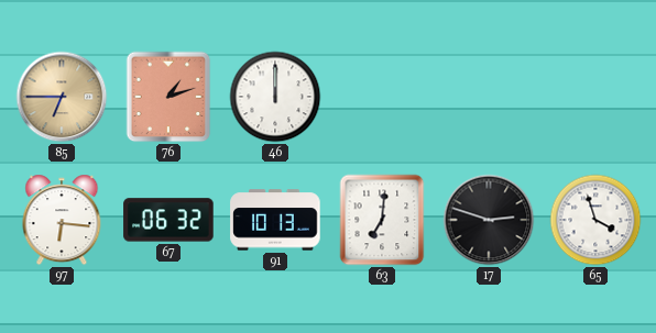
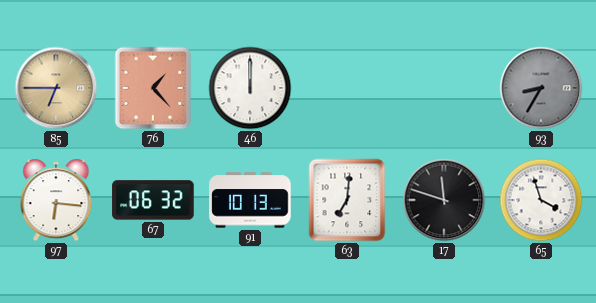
76: 1:12 -> 1:23
93: none -> 8:35
17: 2:48 -> 11:48
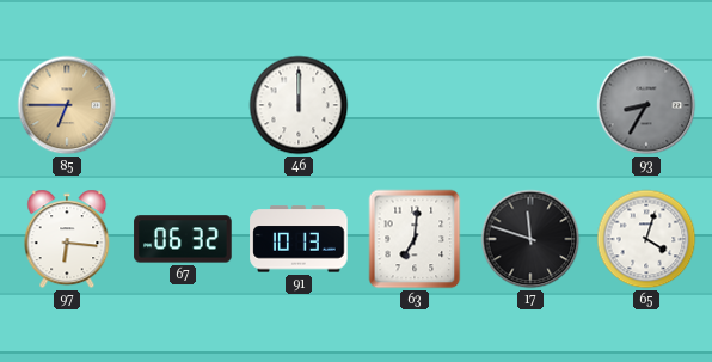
76: 1:23 -> none
65: 3:57 -> 4:03
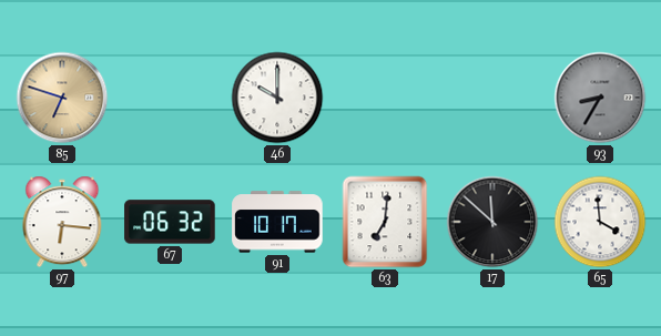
85: 6:45 -> 6:48
46: 12:00 -> 10:00
91: 10:13 -> 10:17
17: 11:48 -> 11:52
65: 4:03 -> 3:59
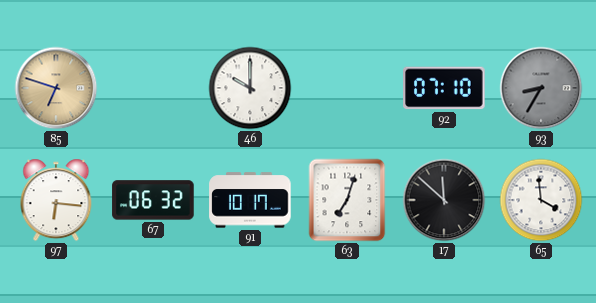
92: none -> 07:10
63: 7:01 -> 7:03
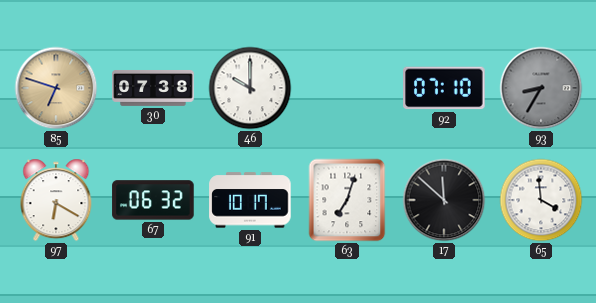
30: none -> 07:38
97: 6:16 -> 6:20
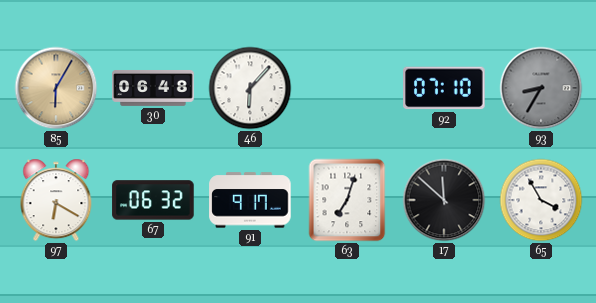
85: 6:48 -> 6:05
30: 07:38 -> 06:48
46: 10:00 -> 6:07
91: 10:17 -> 9:17
65: 3:59 -> 3:55
